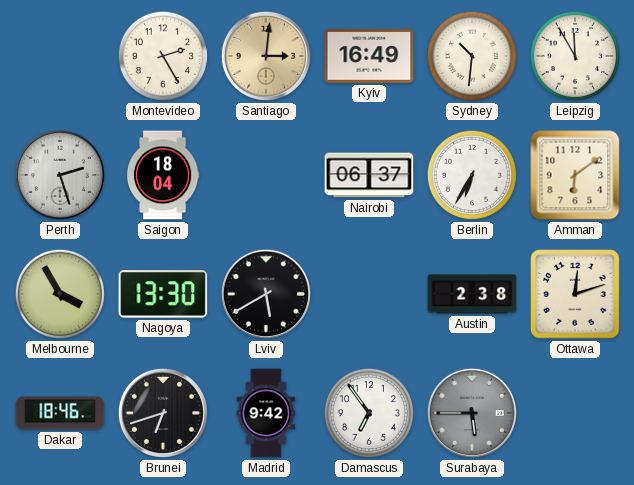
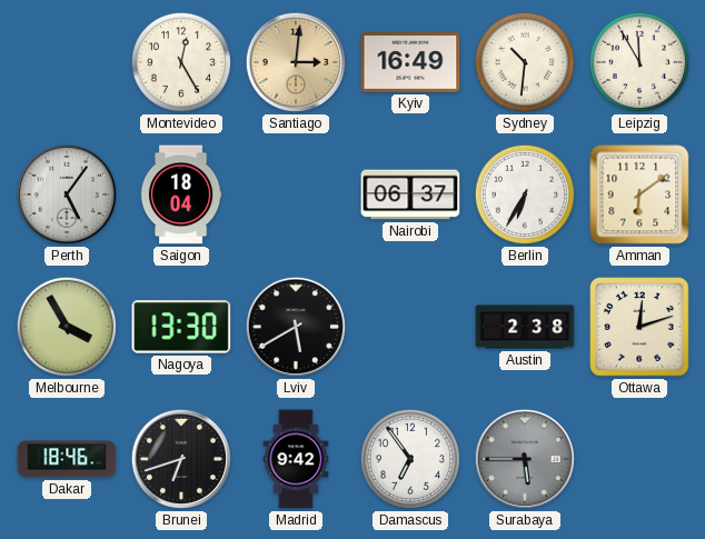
Montevideo: 2:25 -> 12:25
Perth: 2:27 -> 5:06
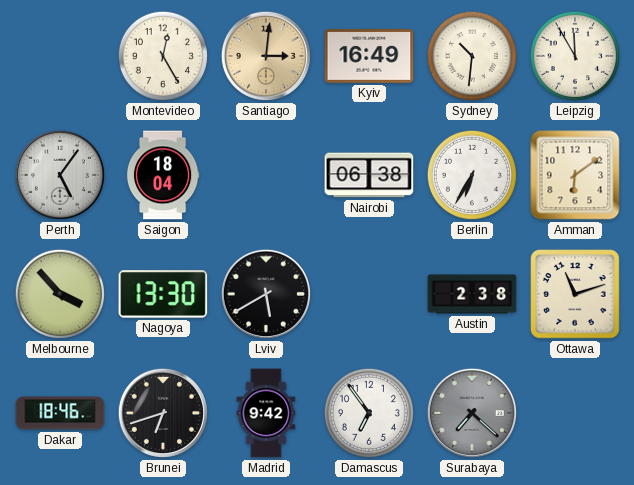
Nairobi: 06:37 -> 06:38
Melbourne: 3:55 -> 3:53
Ottawa: 12:12 -> 11:12
Surabaya: 5:45 -> 7:22
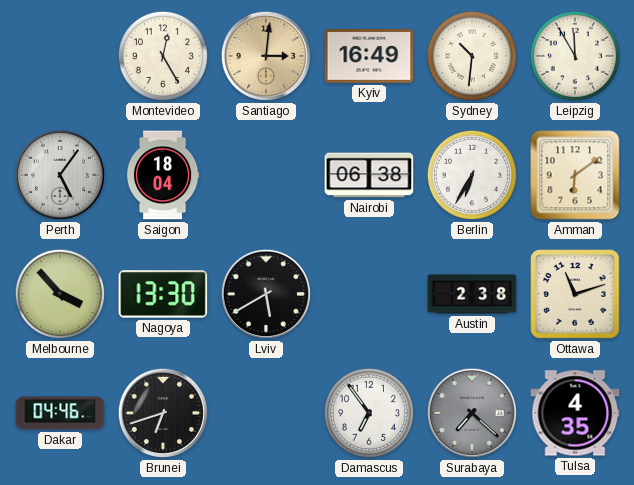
Dakar: 18:46 -> 04:46
Madrid: 9:42 -> none
Tulsa: none -> 4:35
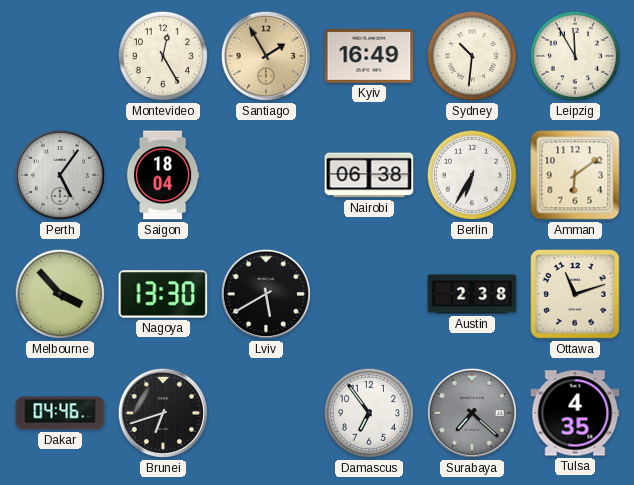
Santiago: 3:01 -> 1:55
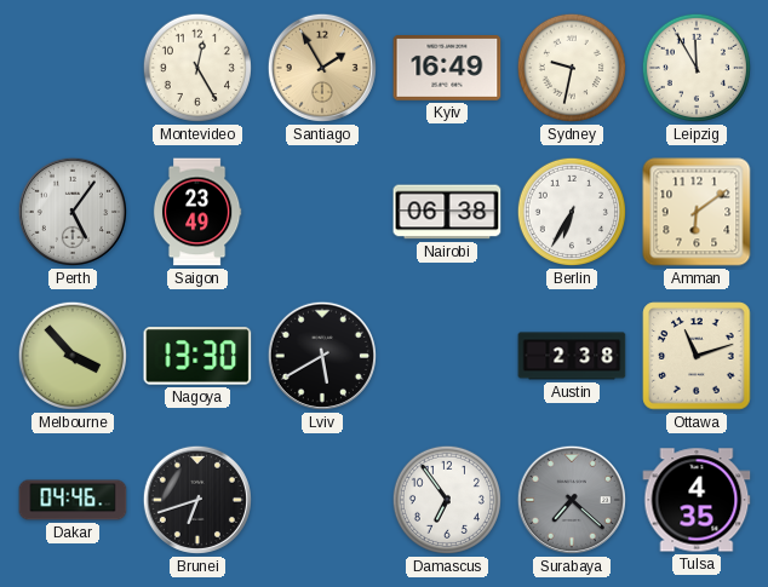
Sydney: 10:31 -> 9:32
Saigon: 18:04 -> 23:49
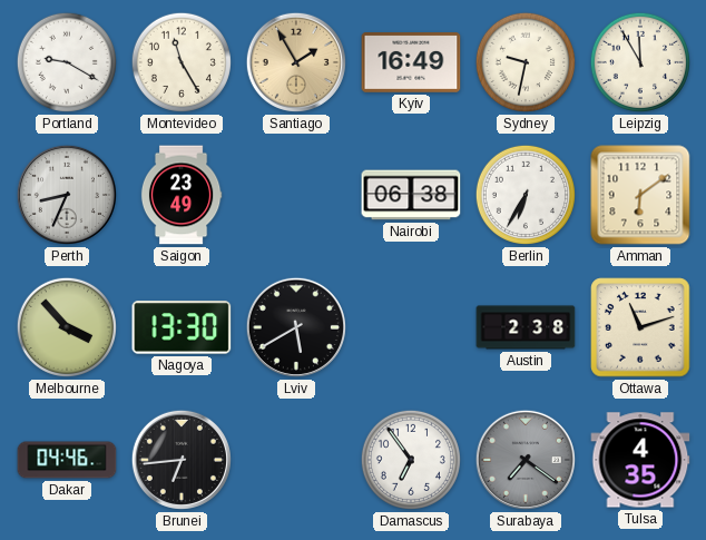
Portland: none -> 9:20
Montevideo: 12:25 -> 11:25
Perth: 5:06 -> 8:34
Brunei: 6:42 -> 6:44
Surabaya: 7:22 -> 7:21
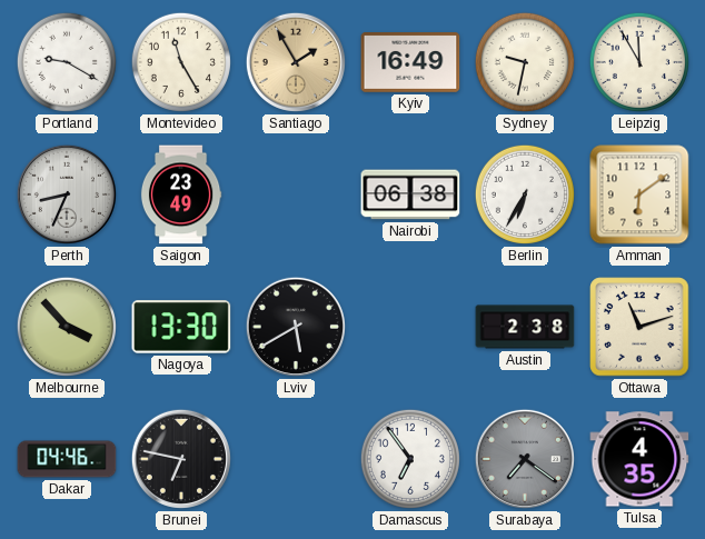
Brunei: 6:44 -> 6:47
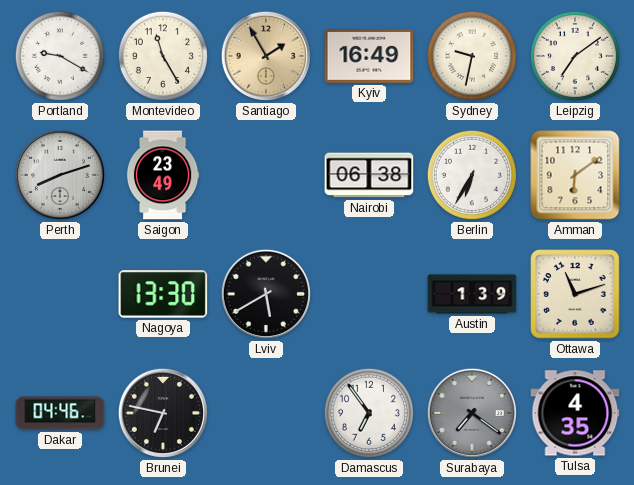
Leipzig: 11:55 -> 7:09
Perth: 8:34 -> 8:12
Melbourne: 3:53 -> none
Austin: 2:38 -> 1:39
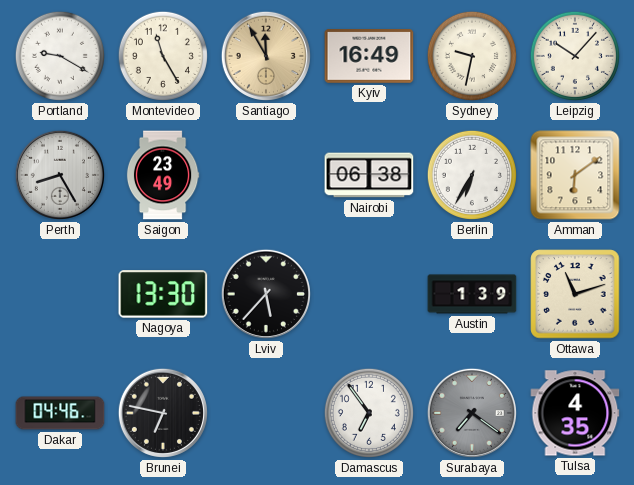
Santiago: 1:55 -> 11:55
Leipzig: 7:09 -> 10:07
Perth: 8:12 -> 8:25
Lviv: 5:40 -> 5:37
